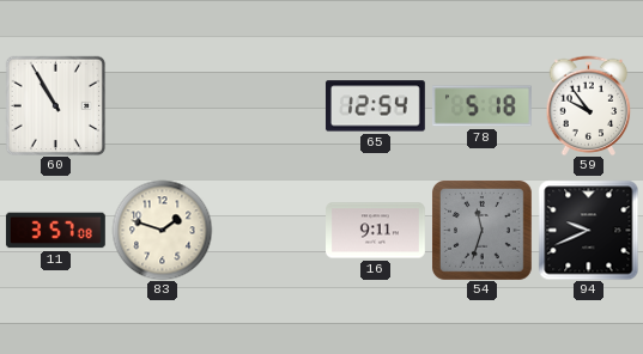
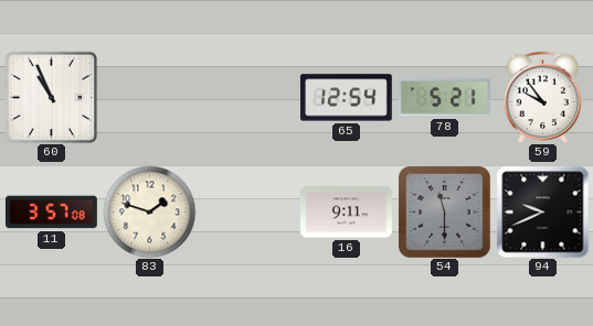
60: 10:55 -> 10:56
78: 5:18 -> 5:21
54: 11:33 -> 11:30
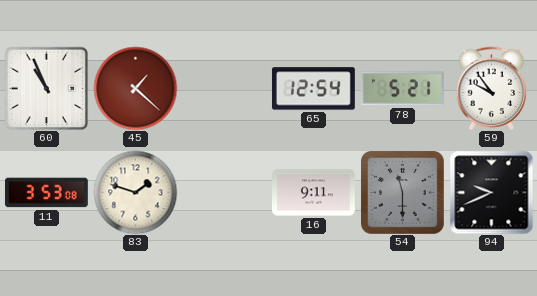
45: none -> 1:22
11: 3:57 -> 3:53
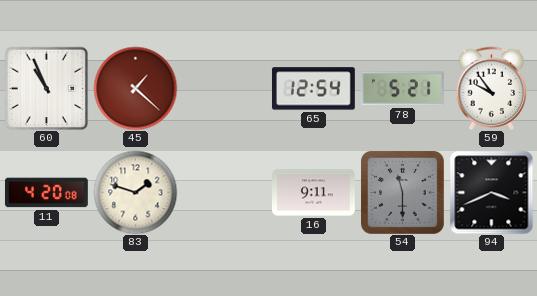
11: 3:53 -> 4:20
94: 9:41 -> 3:41
